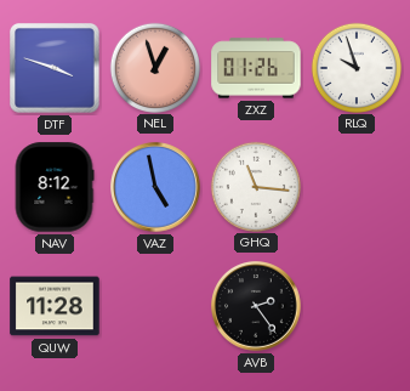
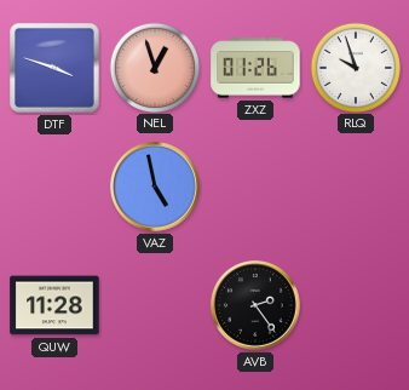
NAV: 8:12 -> none
GHQ: 11:16 -> none
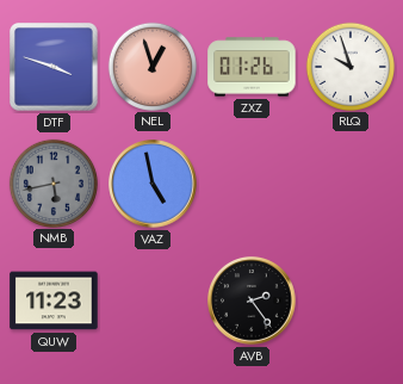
NMB: none -> 5:43
QUW: 11:28 -> 11:23
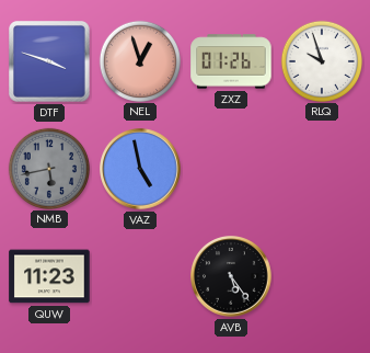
AVB: 2:24 -> 5:24
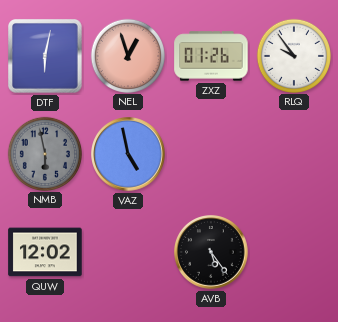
DTF: 3:48 -> 6:02
RLQ: 9:57 -> 9:54
NMB: 5:43 -> 5:58
QUW: 11:23 -> 12:02
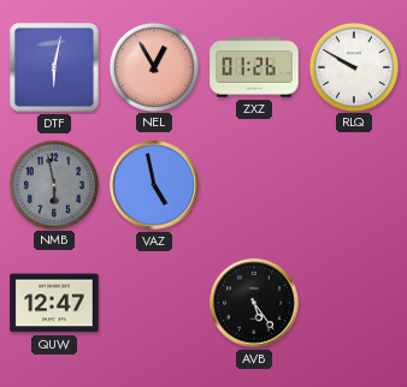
NEL: 12:57 -> 12:55
RLQ: 9:54 -> 9:50
QUW: 12:02 -> 12:47
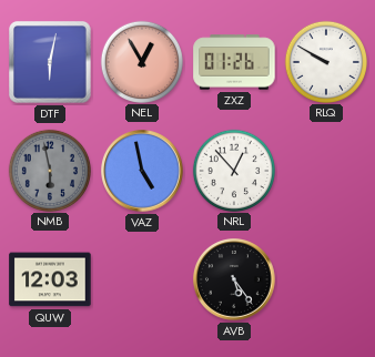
NRL: none -> 12:53
QUW: 12:47 -> 12:03
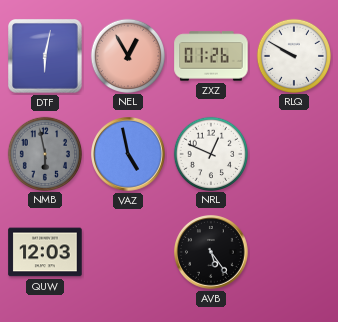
NRL: 12:53 -> 12:49
